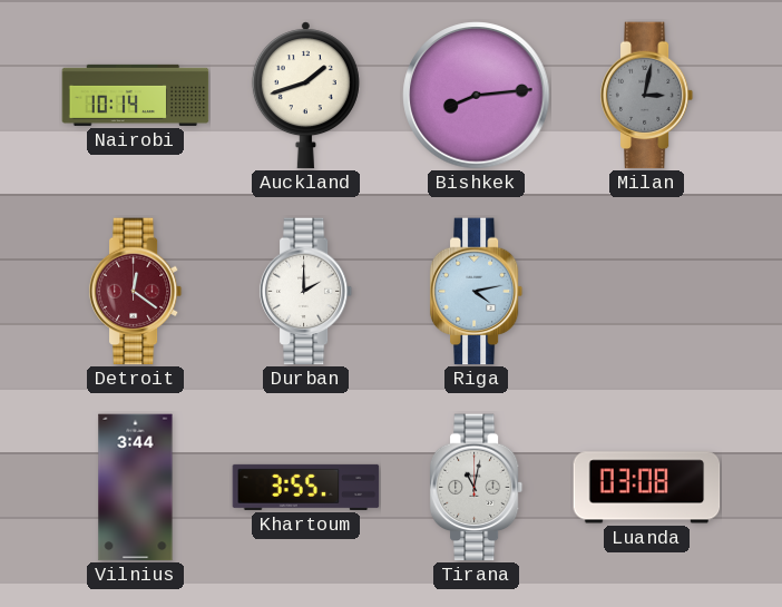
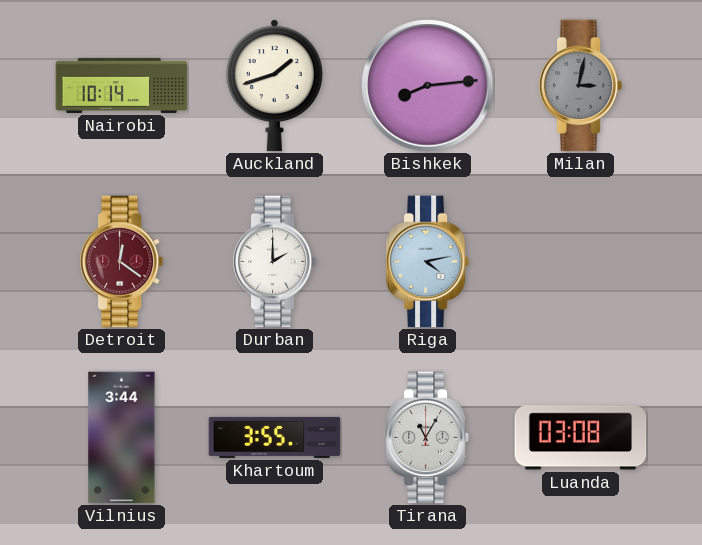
Tirana: 11:02 -> 11:05
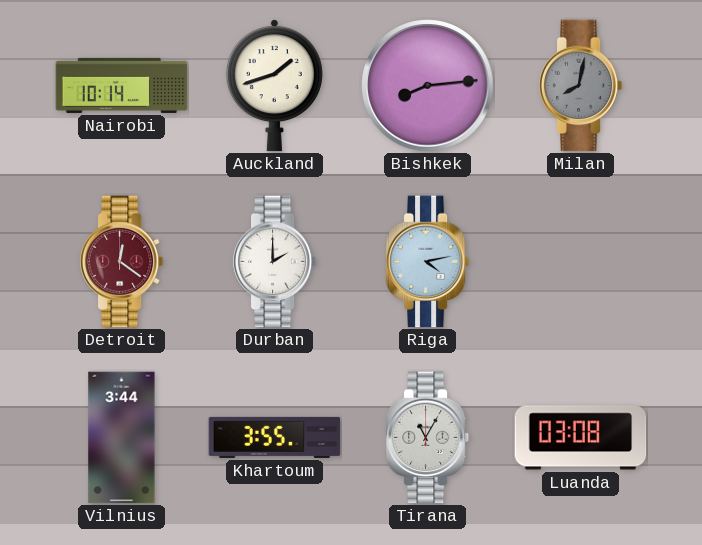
Milan: 3:02 -> 8:02
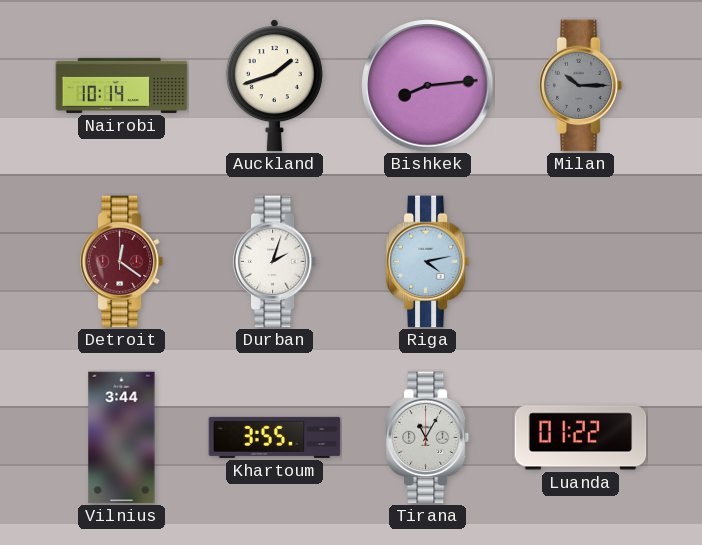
Milan: 8:02 -> 10:15
Durban: 2:00 -> 2:03
Luanda: 03:08 -> 01:22
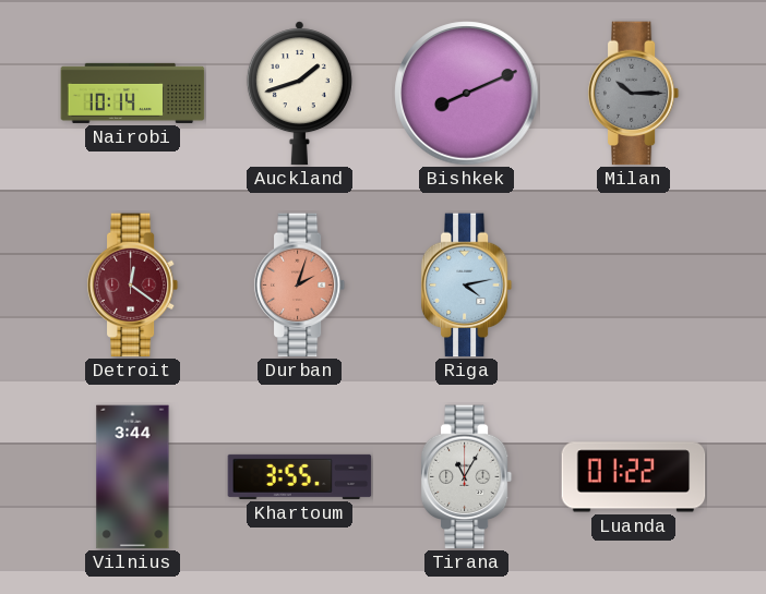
Bishkek: 8:14 -> 8:11
Durban dial: white -> salmon
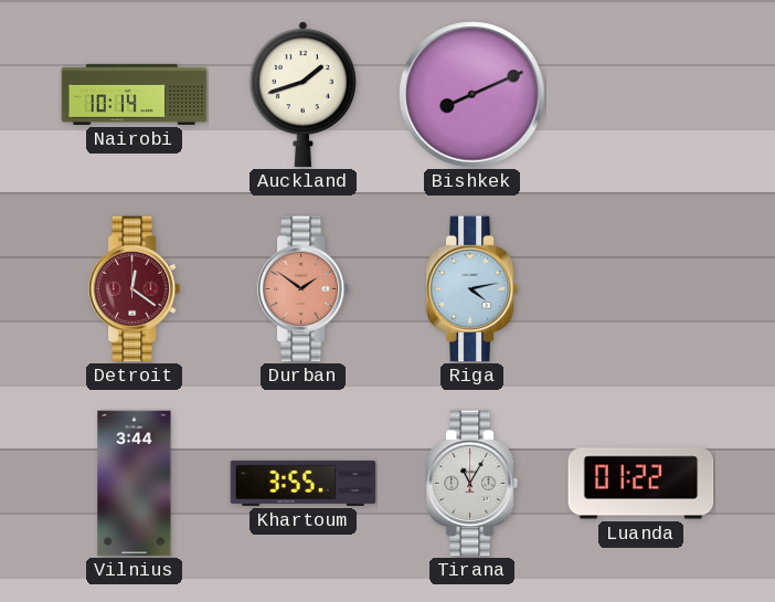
Milan: 10:15 -> none
Durban: 2:03 -> 1:51
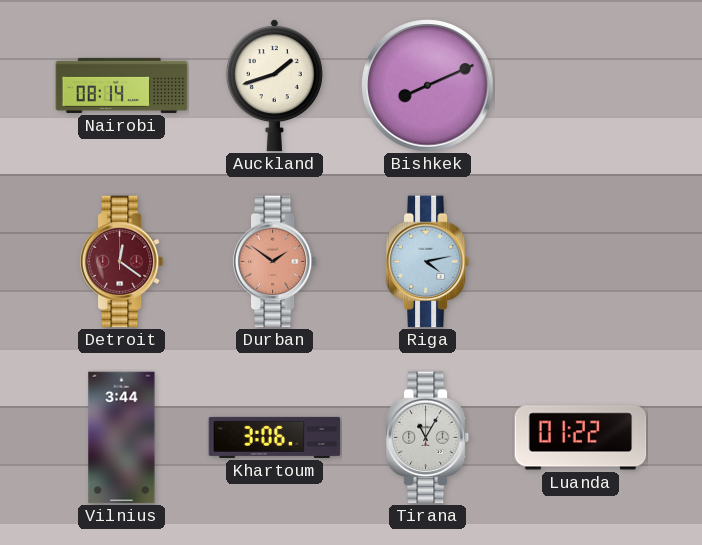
Nairobi: 10:14 -> 08:14
Khartoum: 3:55 -> 3:06
